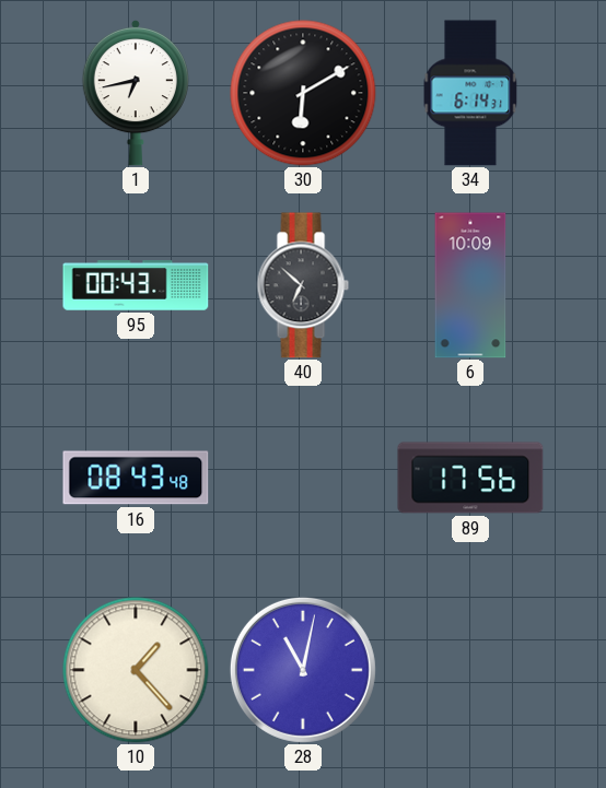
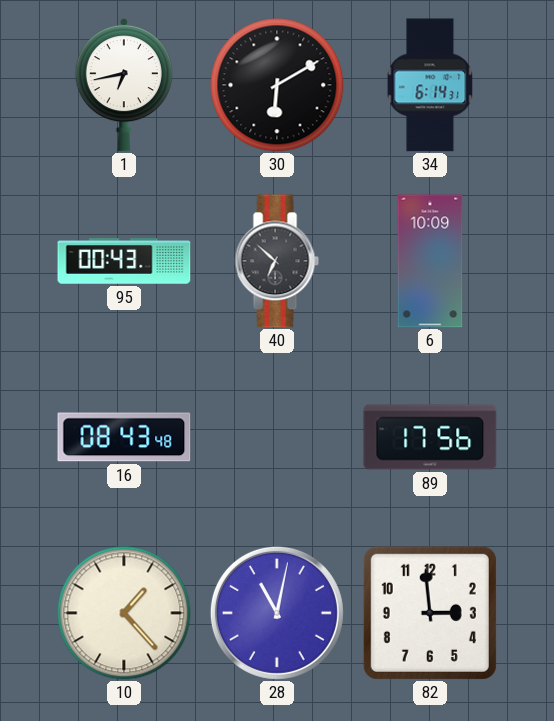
82: none -> 2:59
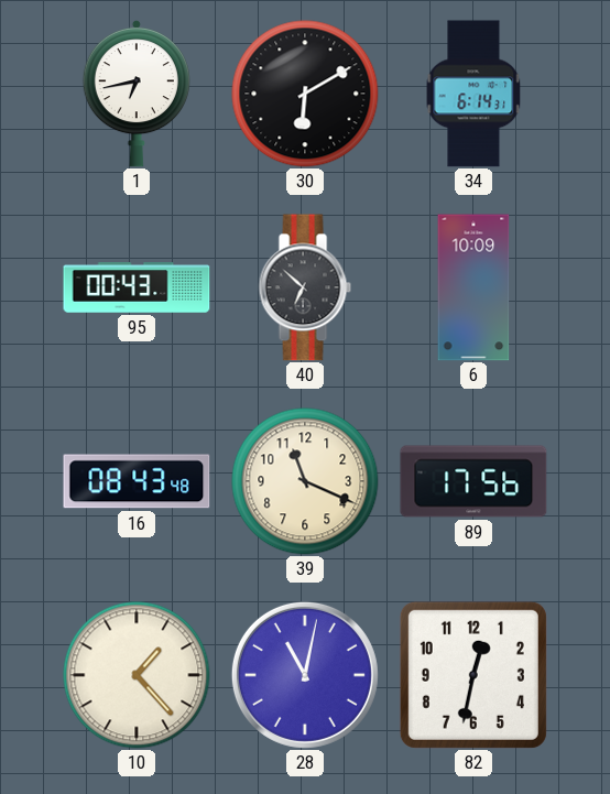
39: none -> 11:19
82: 2:59 -> 12:32
